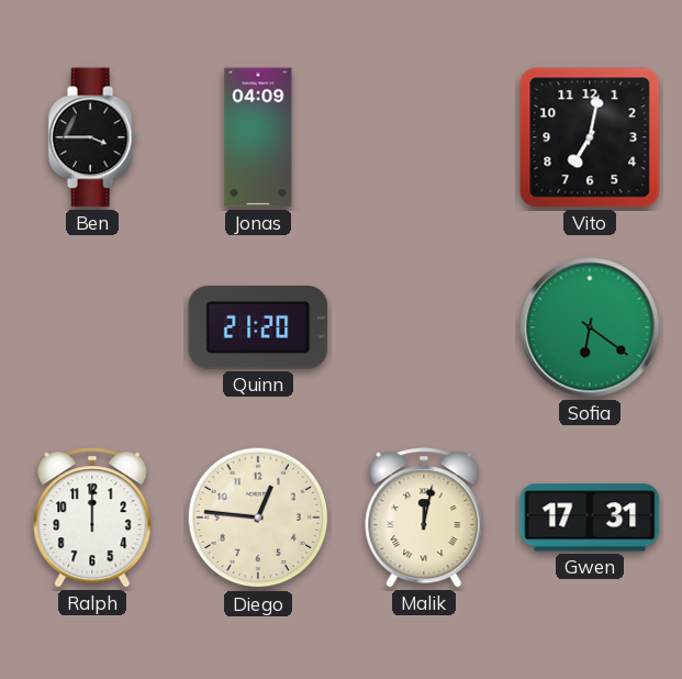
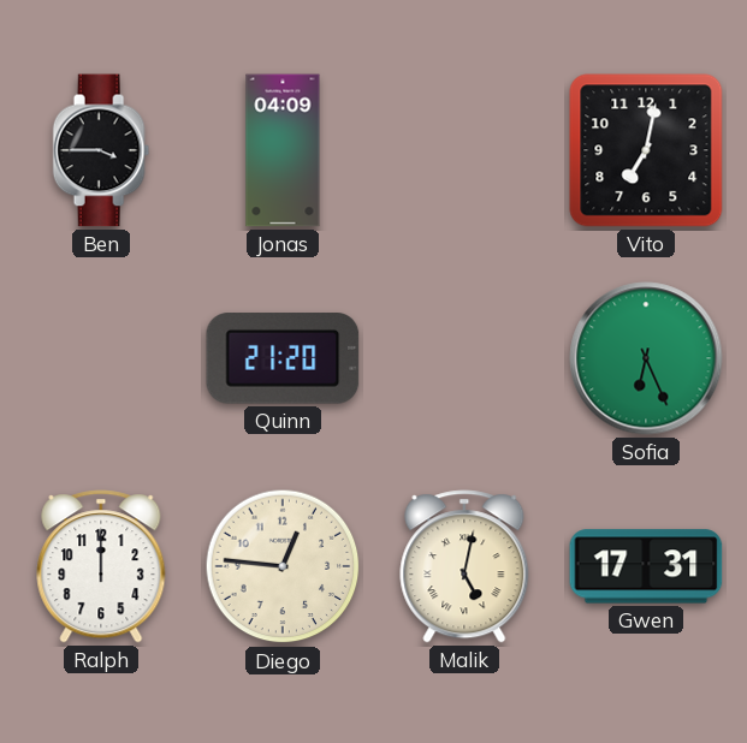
Sofia: 6:21 -> 6:26
Malik: 12:02 -> 5:02
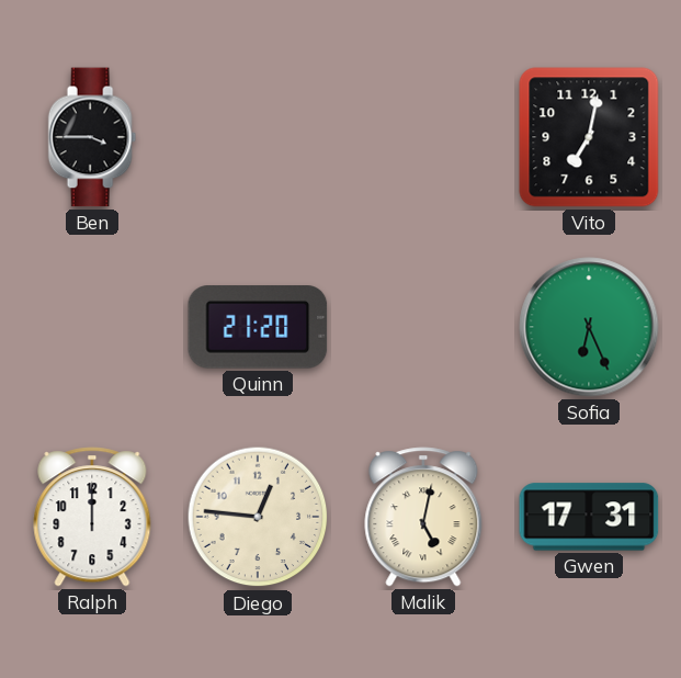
Jonas: 04:09 -> none
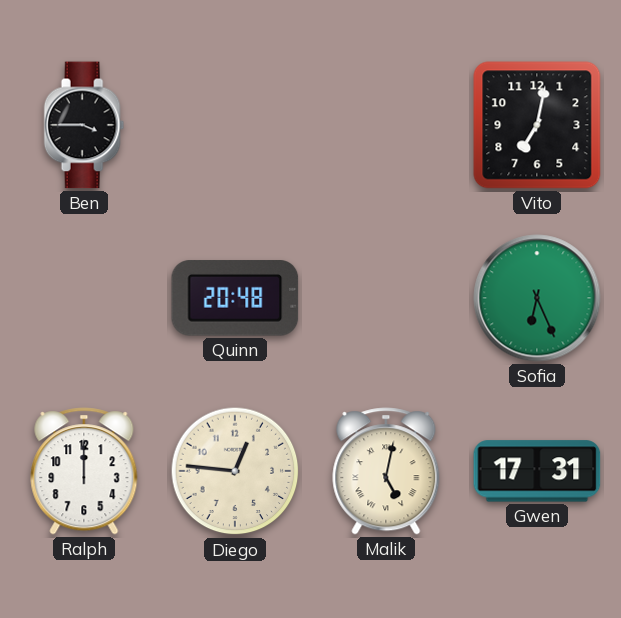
Quinn: 21:20 -> 20:48
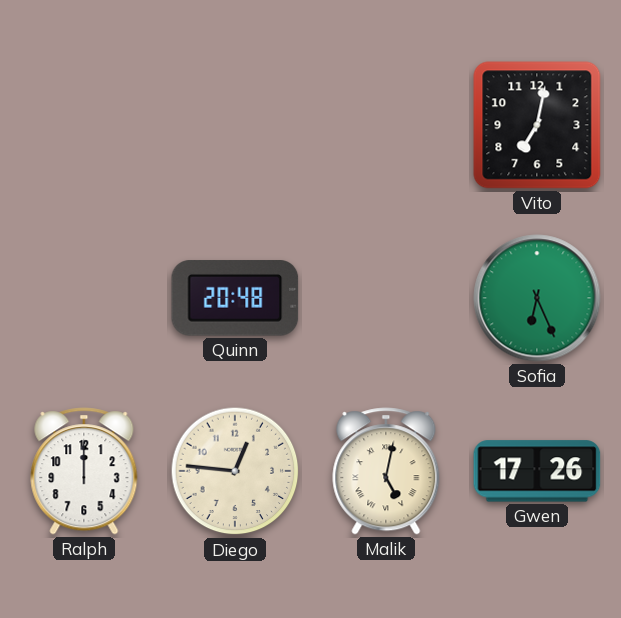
Ben: 3:45 -> none
Gwen: 17:31 -> 17:26
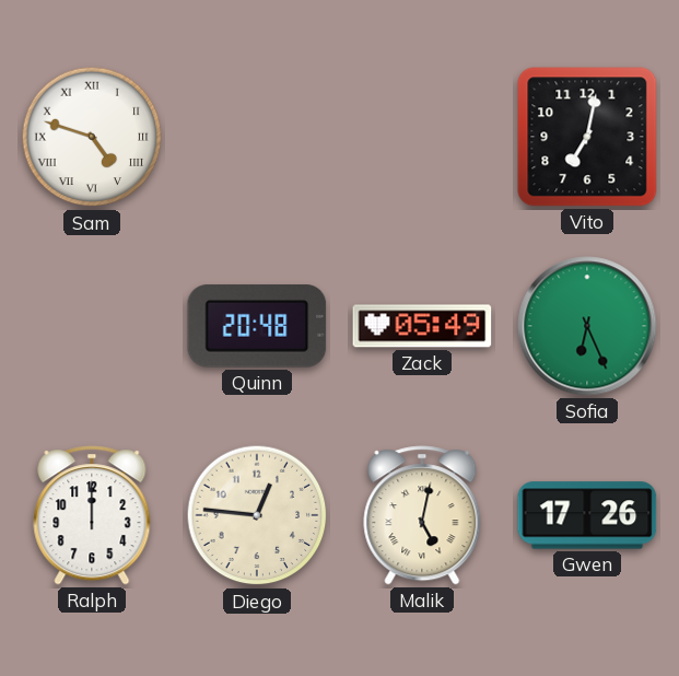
Sam: none -> 4:48
Zack: none -> 05:49
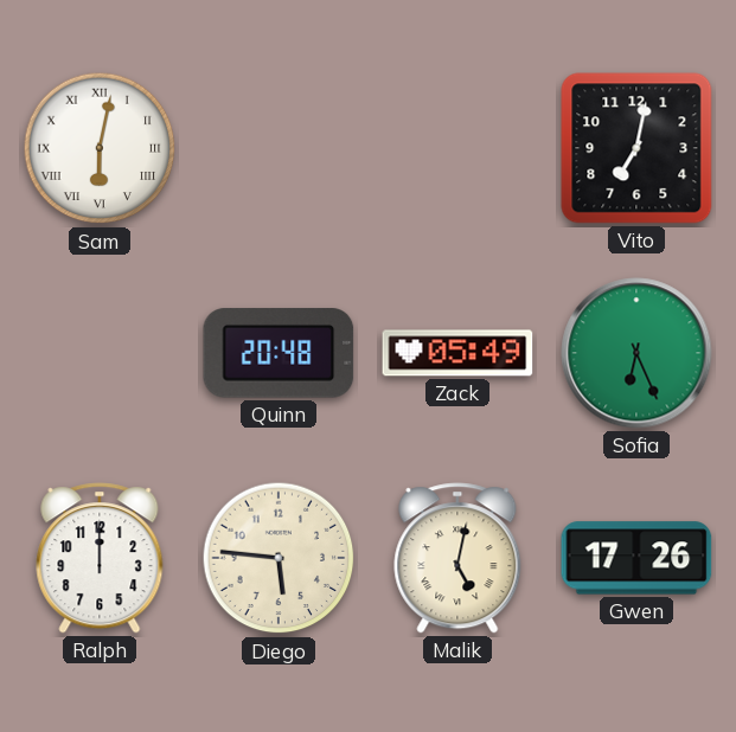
Sam: 4:48 -> 6:02
Diego: 12:46 -> 5:46
